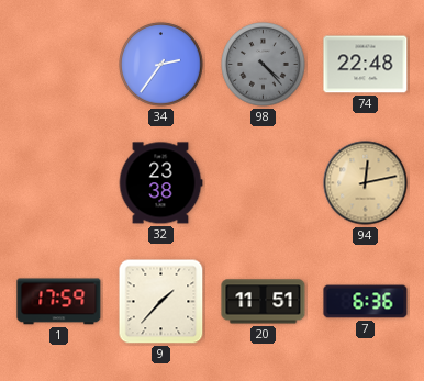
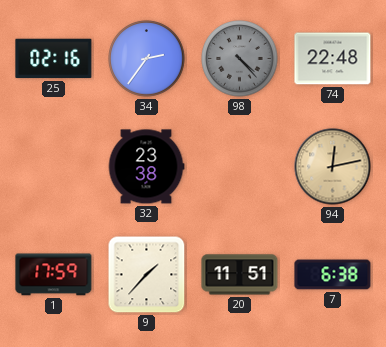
25: none -> 02:16
7: 6:36 -> 6:38
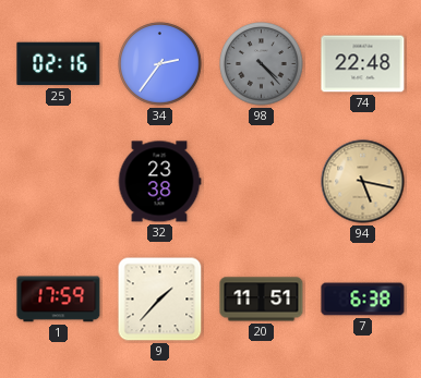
94: 12:13 -> 5:17
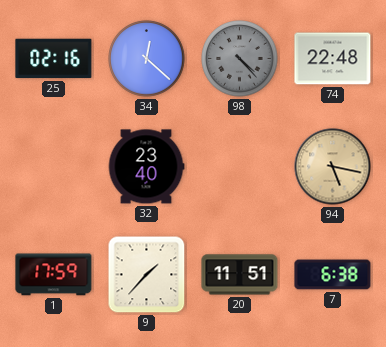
34: 2:36 -> 12:22
32: 23:38 -> 23:40
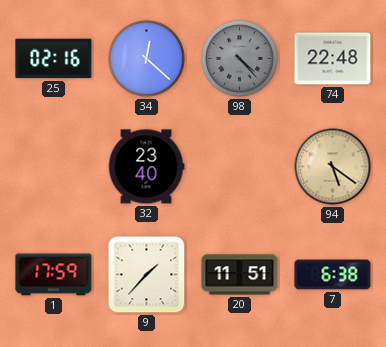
94: 5:17 -> 5:21
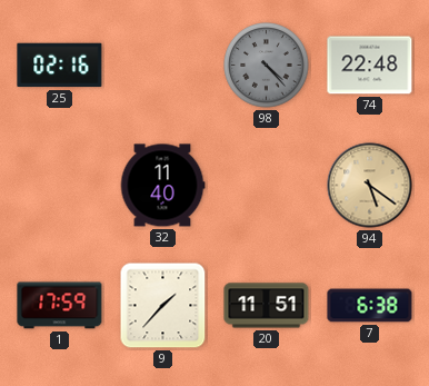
34: 12:22 -> none
32: 23:40 -> 11:40
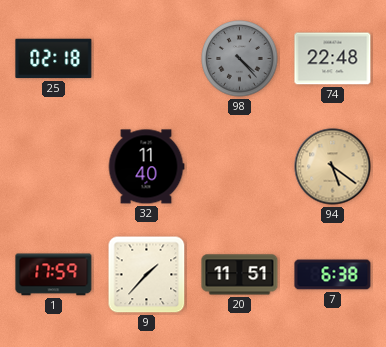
25: 02:16 -> 02:18
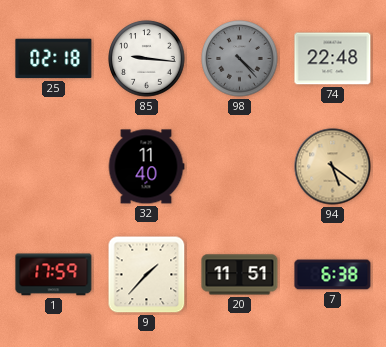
85: none -> 9:16
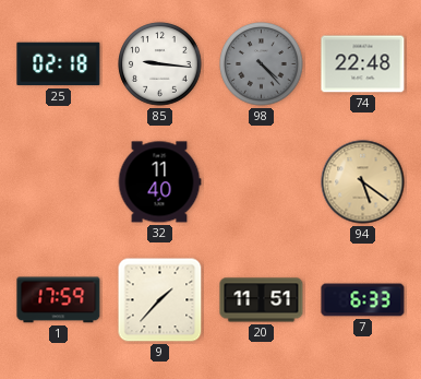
7: 6:38 -> 6:33
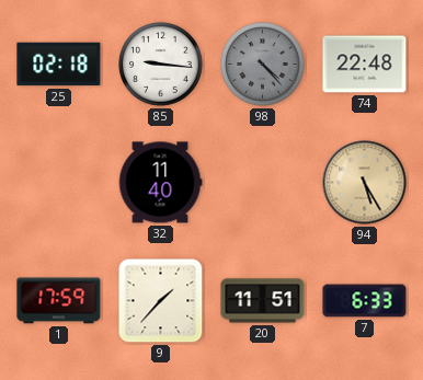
94: 5:21 -> 5:25
